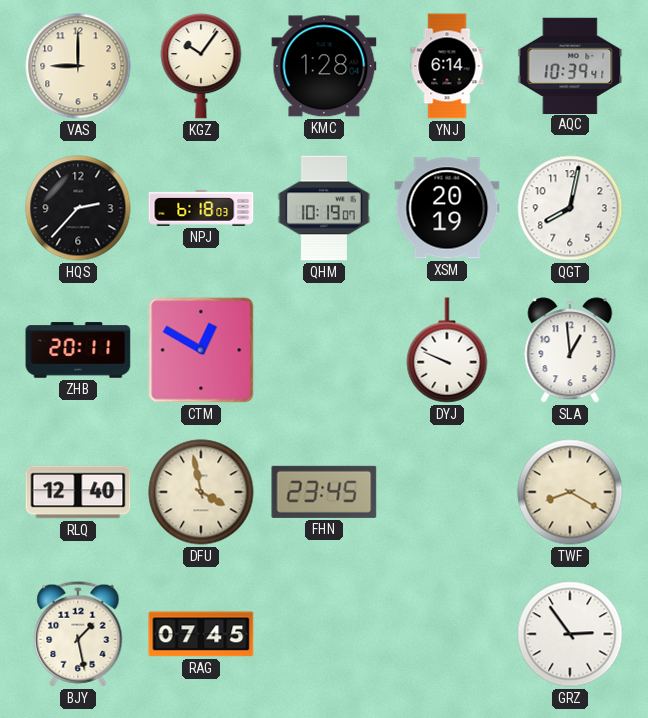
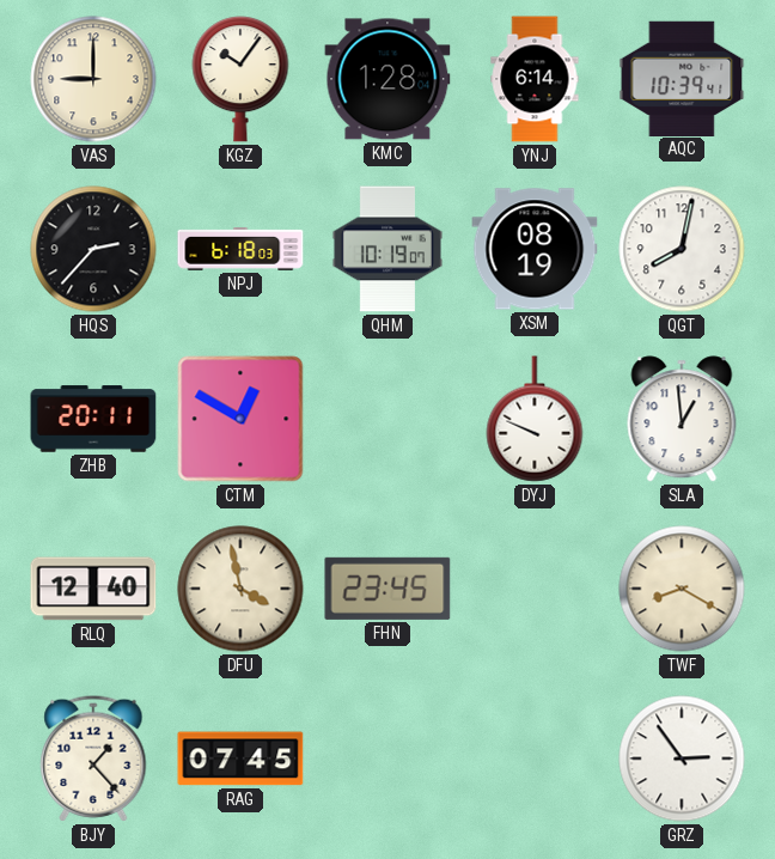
XSM: 20:19 -> 08:19
BJY: 1:28 -> 1:23
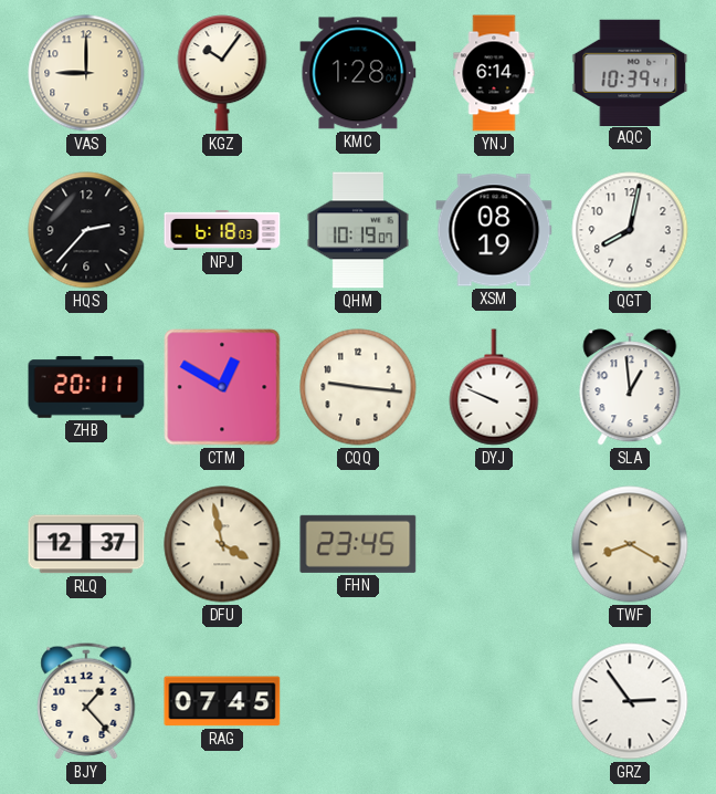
CQQ: none -> 9:16
RLQ: 12:40 -> 12:37
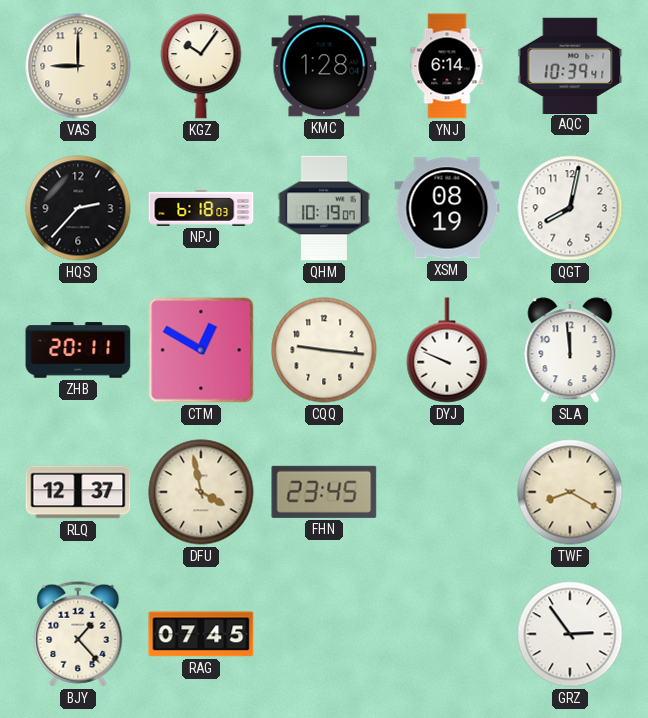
SLA: 12:59 -> 11:59
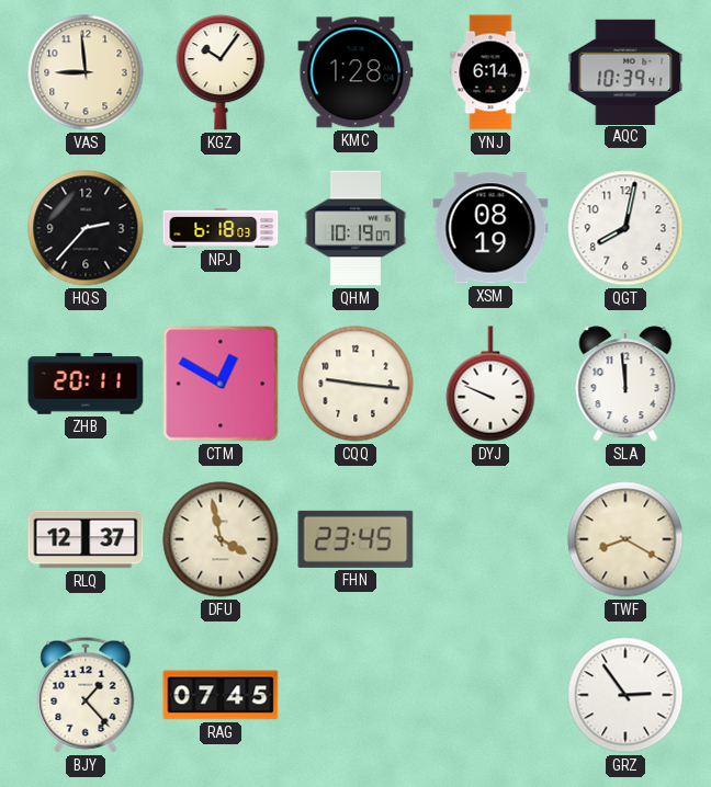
VAS: 9:00 -> 8:59
